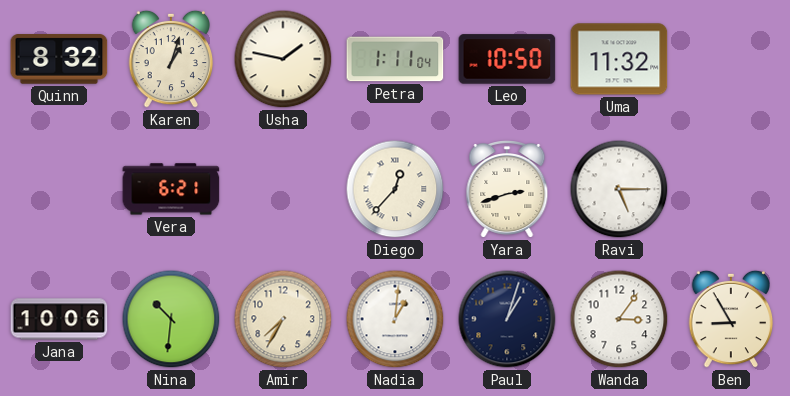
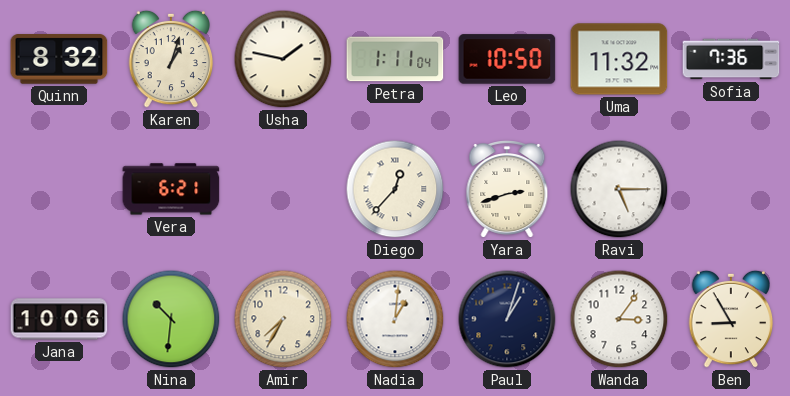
Sofia: none -> 7:36
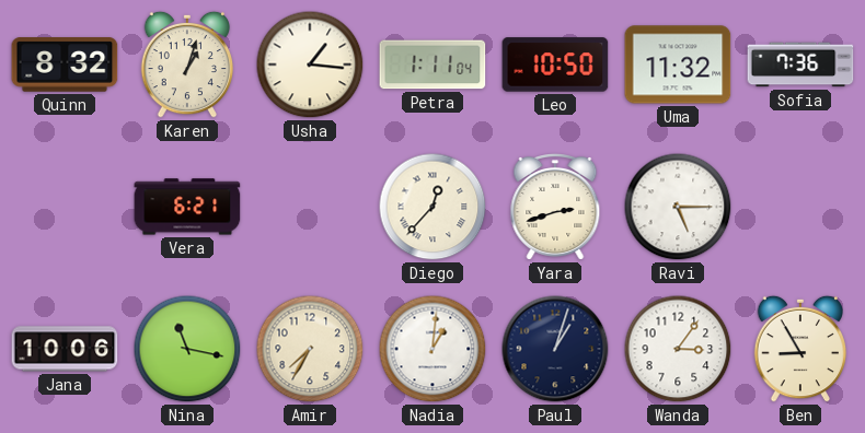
Usha: 1:47 -> 1:16
Nina: 10:31 -> 11:17
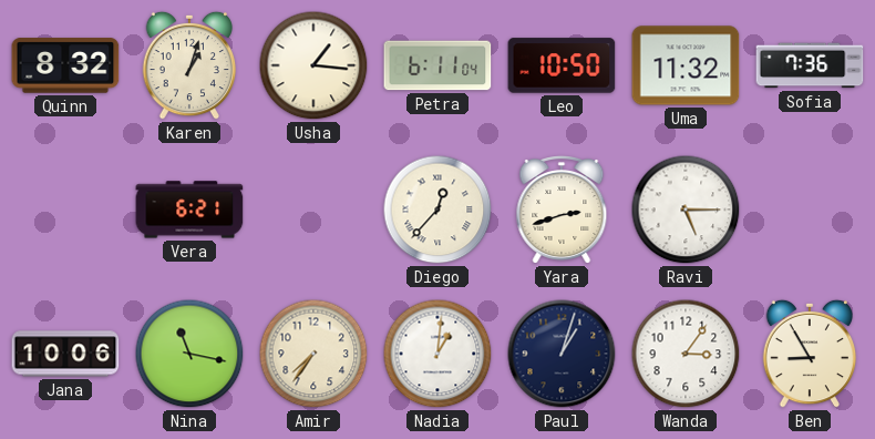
Petra: 1:11 -> 6:11
Amir: 7:35 -> 7:36
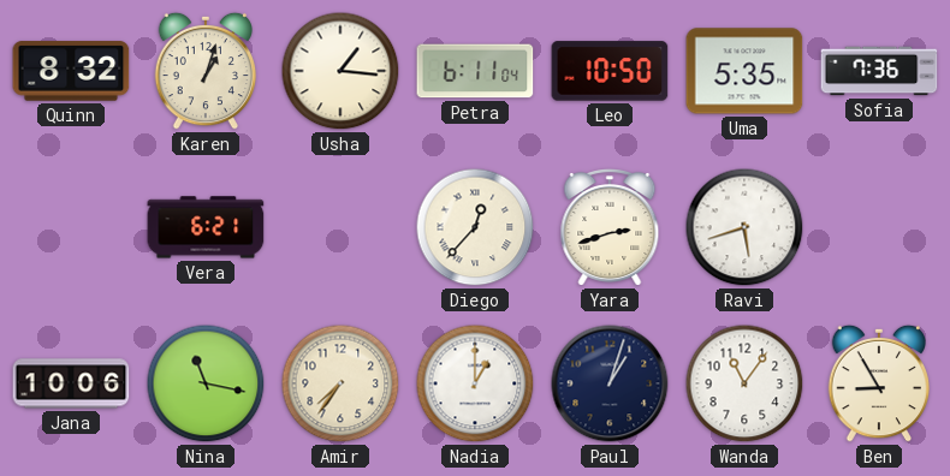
Uma: 11:32 -> 5:35
Ravi: 5:15 -> 5:42
Nadia: 1:01 -> 1:00
Wanda: 3:06 -> 11:06
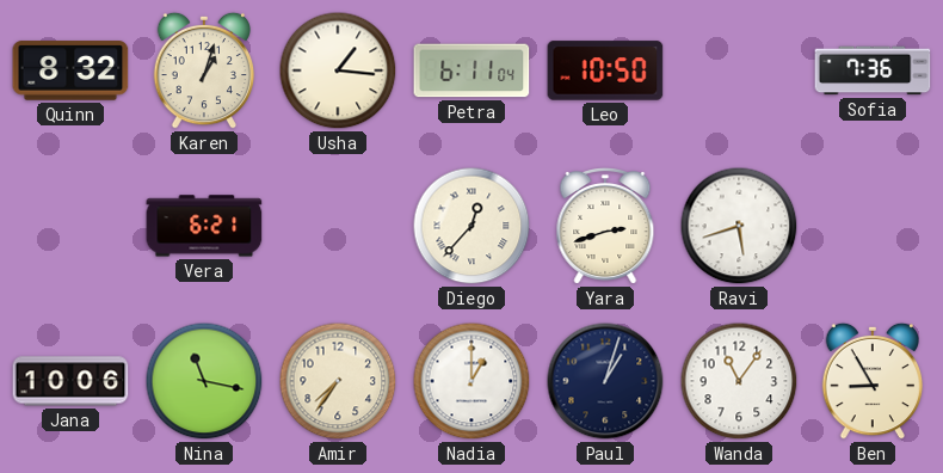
Uma: 5:35 -> none
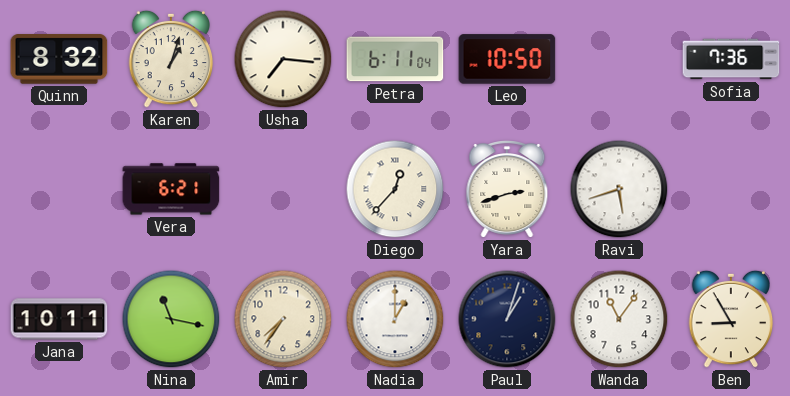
Usha: 1:16 -> 7:16
Jana: 10:06 -> 10:11
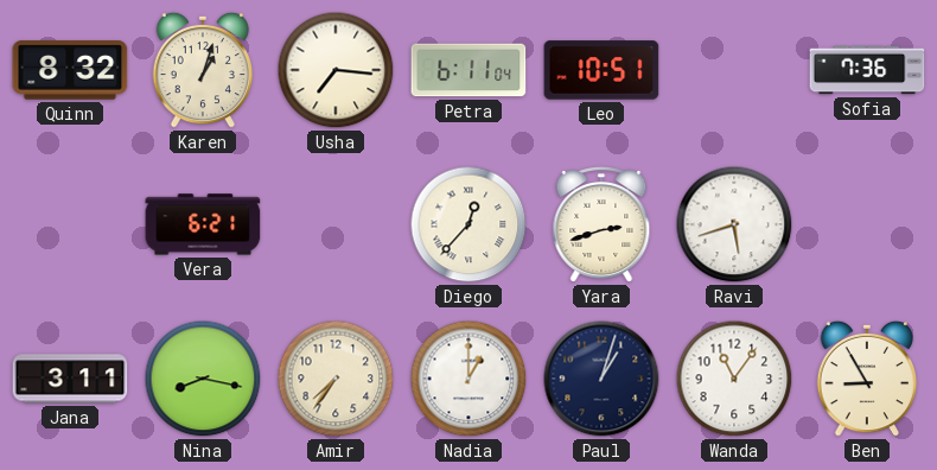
Leo: 10:50 -> 10:51
Jana: 10:11 -> 3:11
Nina: 11:17 -> 8:17
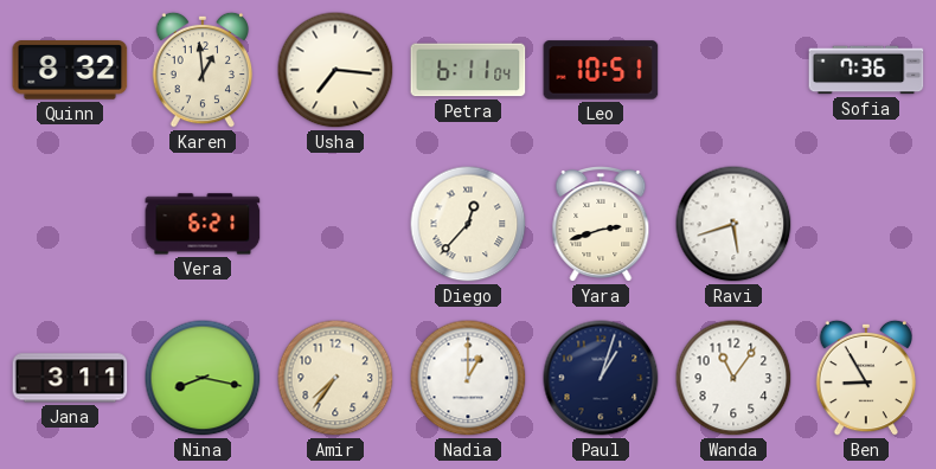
Karen: 1:03 -> 12:59
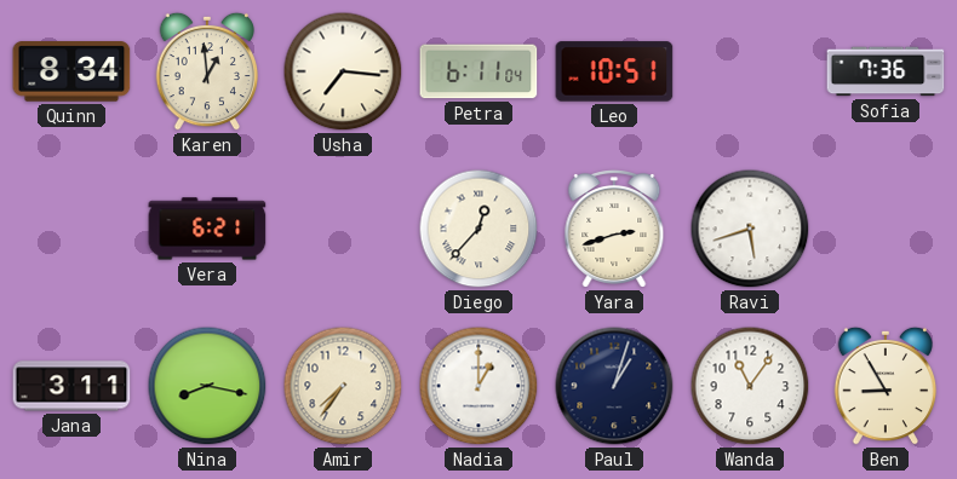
Quinn: 8:32 -> 8:34
